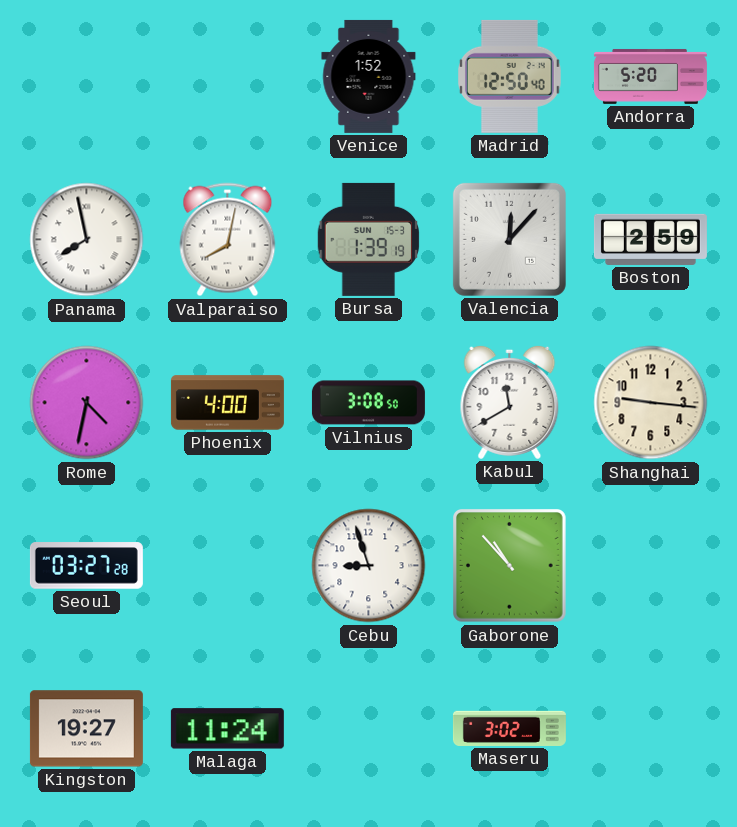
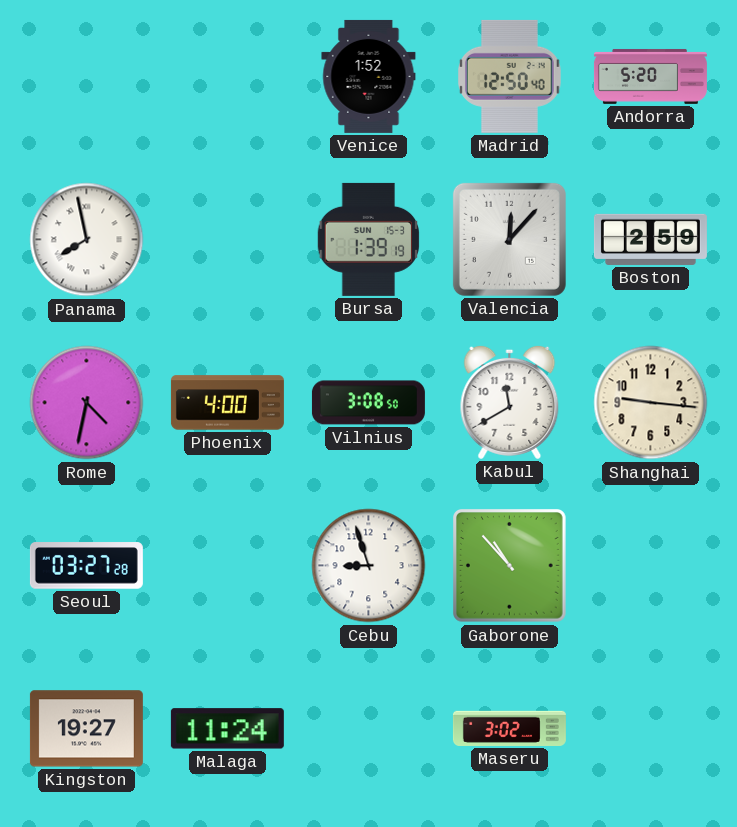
Valparaiso: 8:02 -> none
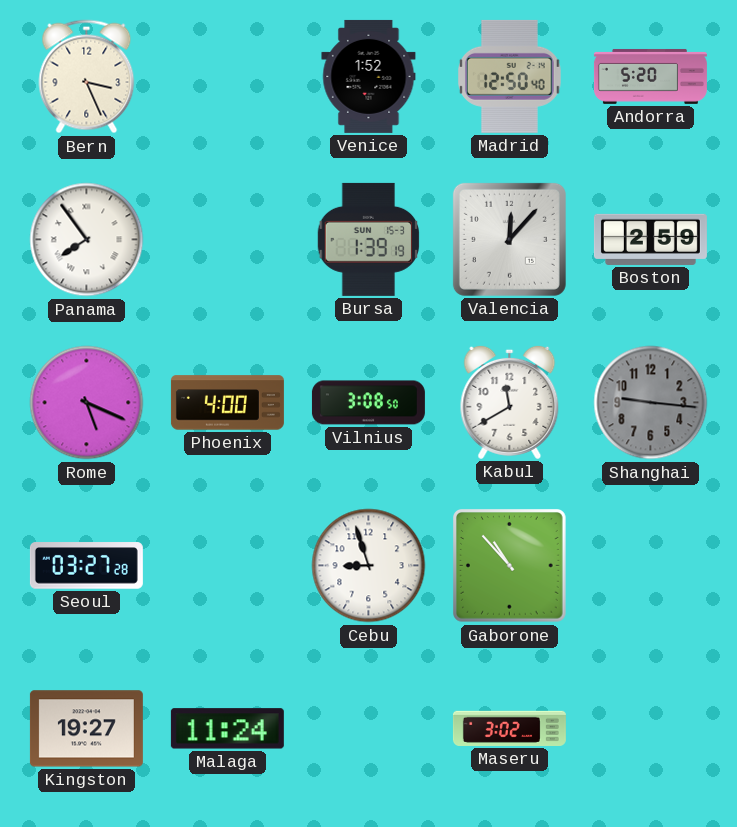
Bern: none -> 3:26
Panama: 7:58 -> 7:54
Rome: 4:32 -> 5:19
Shanghai dial: cream -> grey
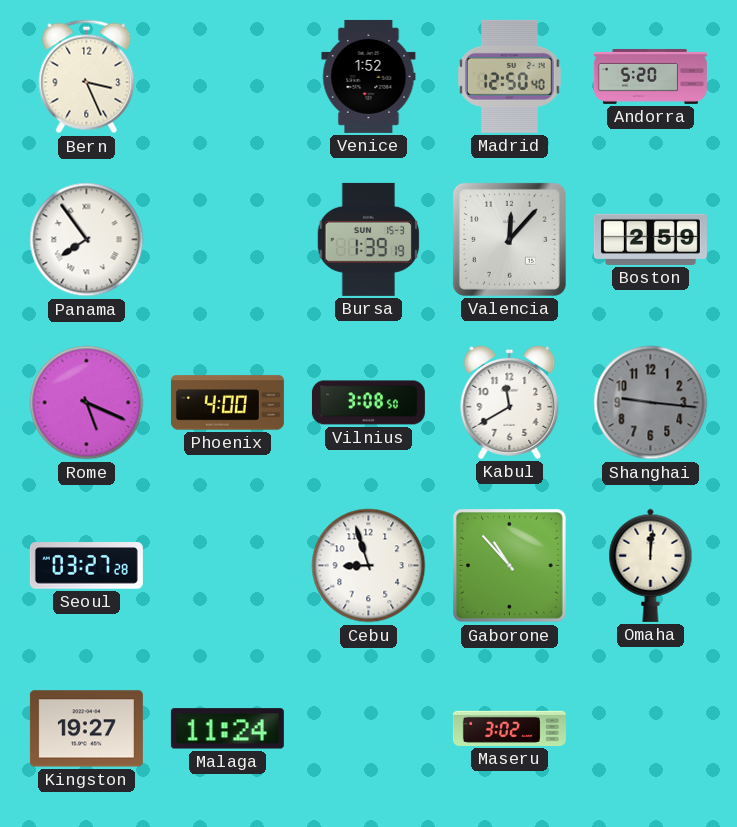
Omaha: none -> 12:01
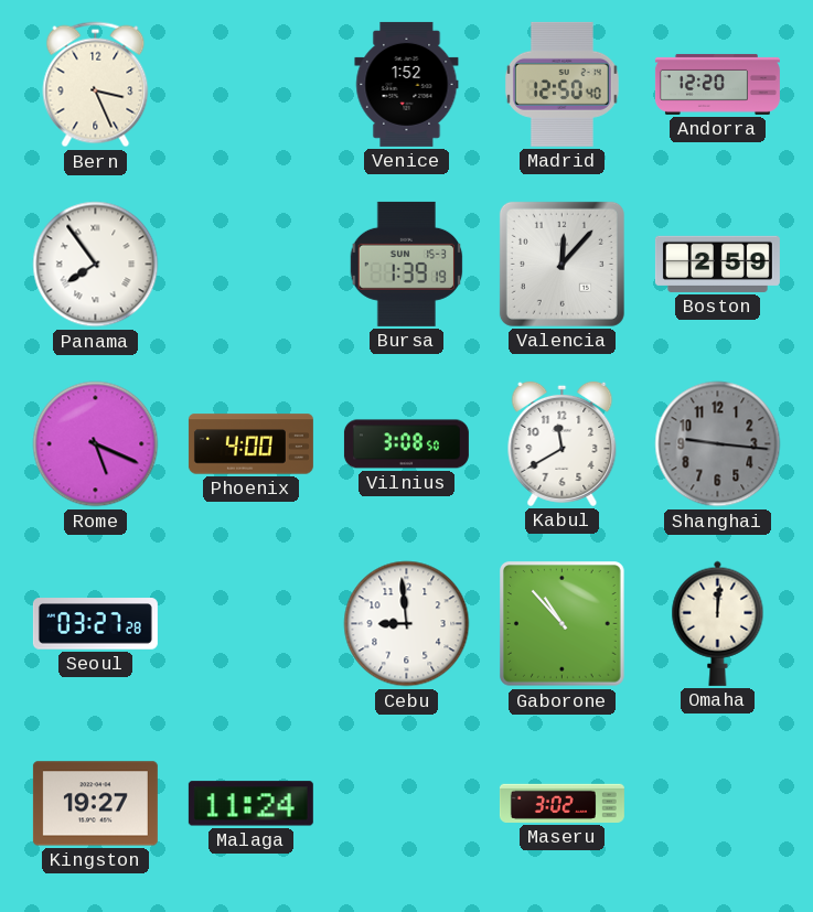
Andorra: 5:20 -> 12:20
Cebu: 8:57 -> 8:59
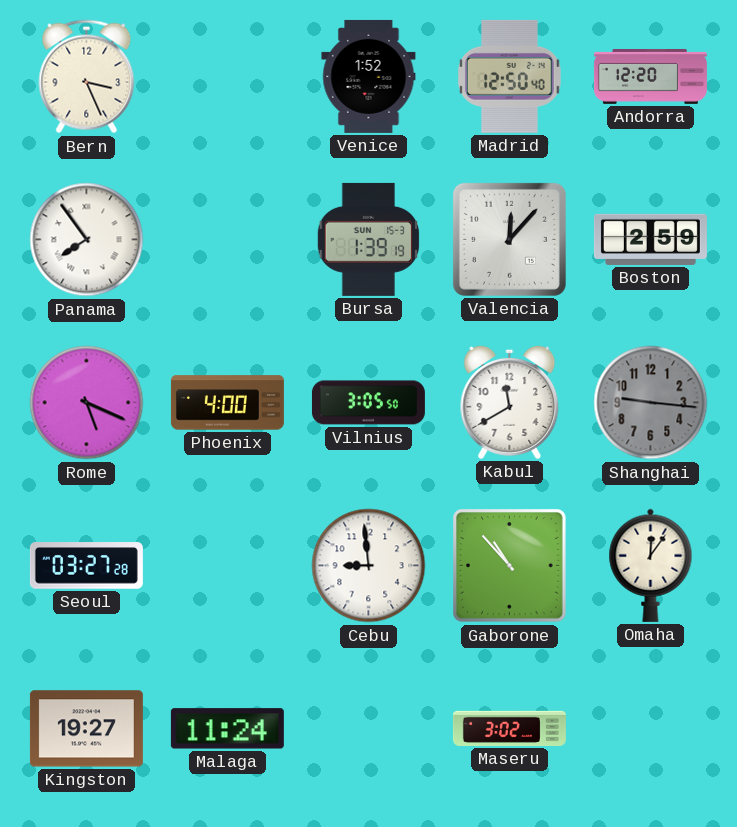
Vilnius: 3:08 -> 3:05
Omaha: 12:01 -> 12:06
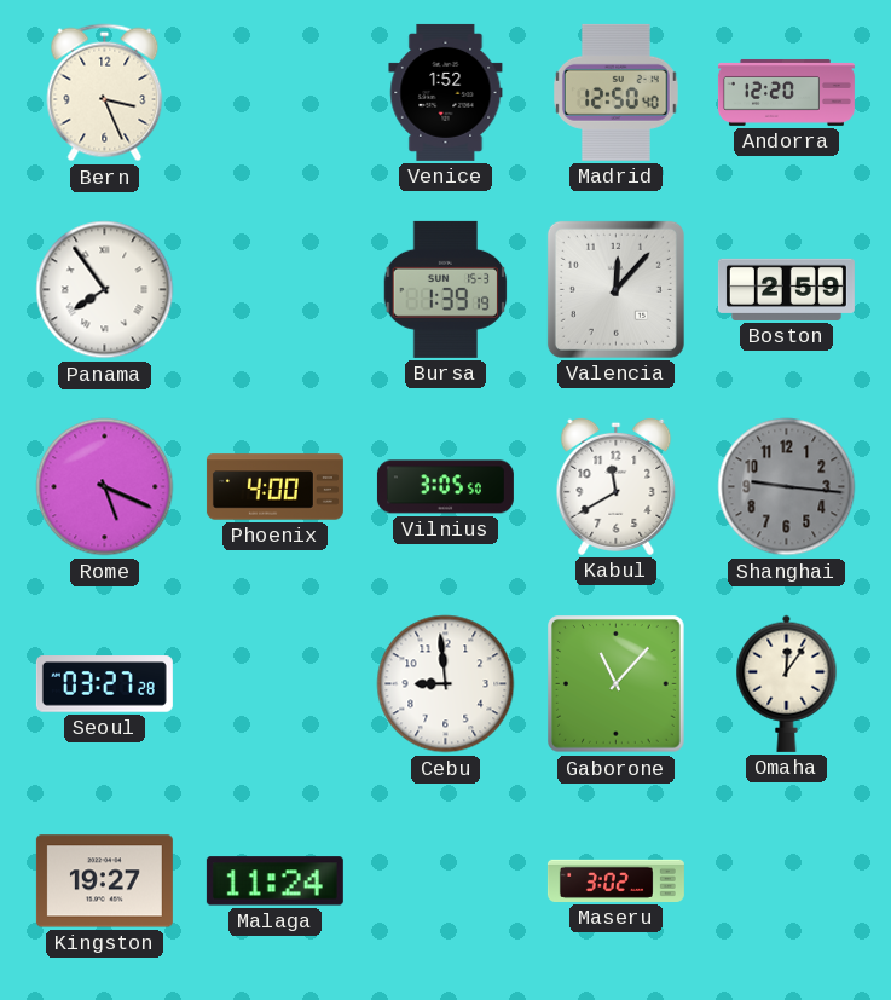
Gaborone: 10:53 -> 11:07
